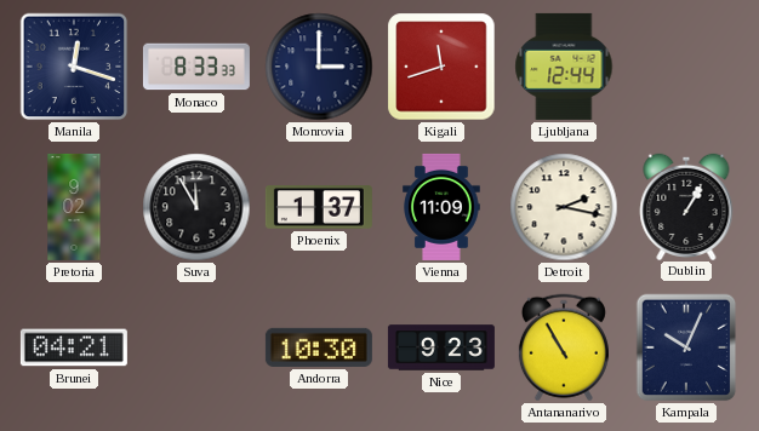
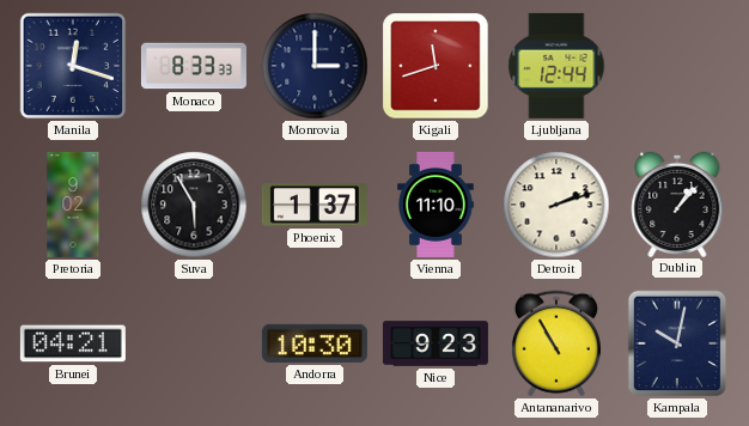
Suva: 11:55 -> 5:55
Vienna: 11:09 -> 11:10
Detroit: 2:17 -> 2:12
Dublin: 1:05 -> 1:07
Kampala: 10:04 -> 10:02
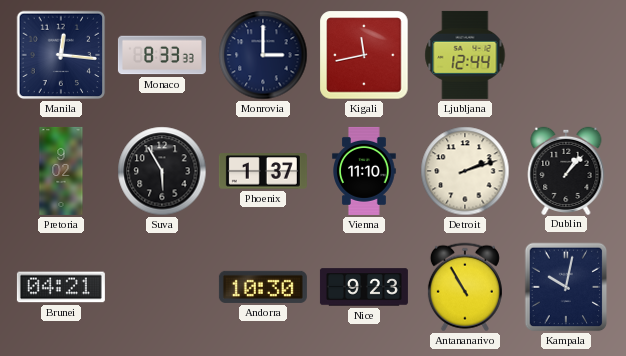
Manila: 12:18 -> 12:16
Kigali: 11:42 -> 11:43
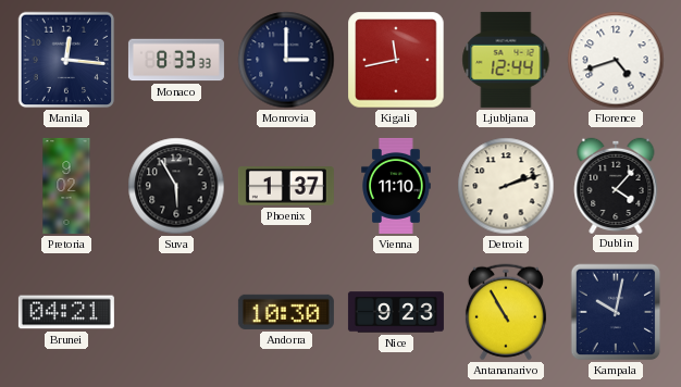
Florence: none -> 4:42
Dublin: 1:07 -> 4:07
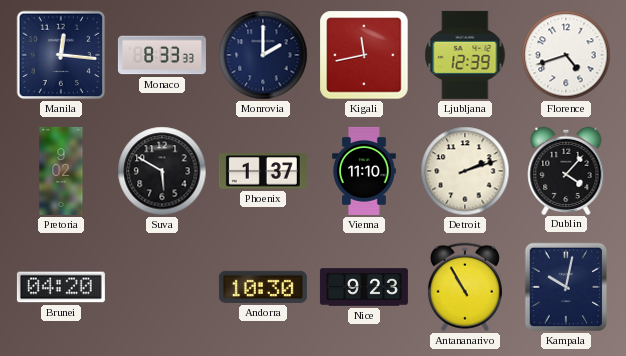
Monrovia: 3:00 -> 2:00
Ljubljana: 12:44 -> 12:39
Suva: 5:55 -> 5:50
Brunei: 04:21 -> 04:20
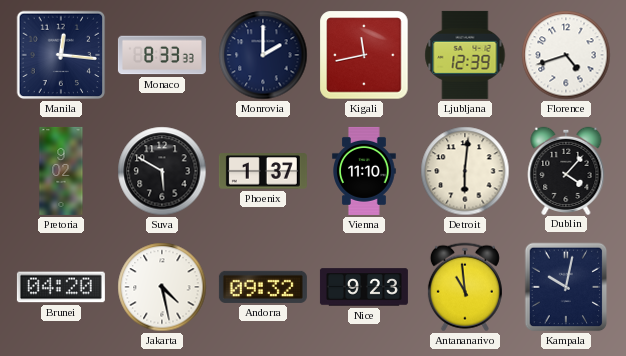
Detroit: 2:12 -> 6:01
Jakarta: none -> 4:28
Andorra: 10:30 -> 09:32
Antananarivo: 10:55 -> 10:59
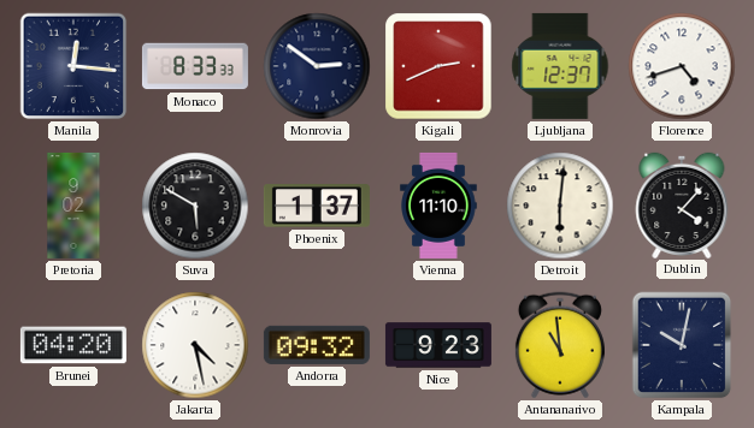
Monrovia: 2:00 -> 2:51
Kigali: 11:43 -> 2:41
Ljubljana: 12:39 -> 12:37
